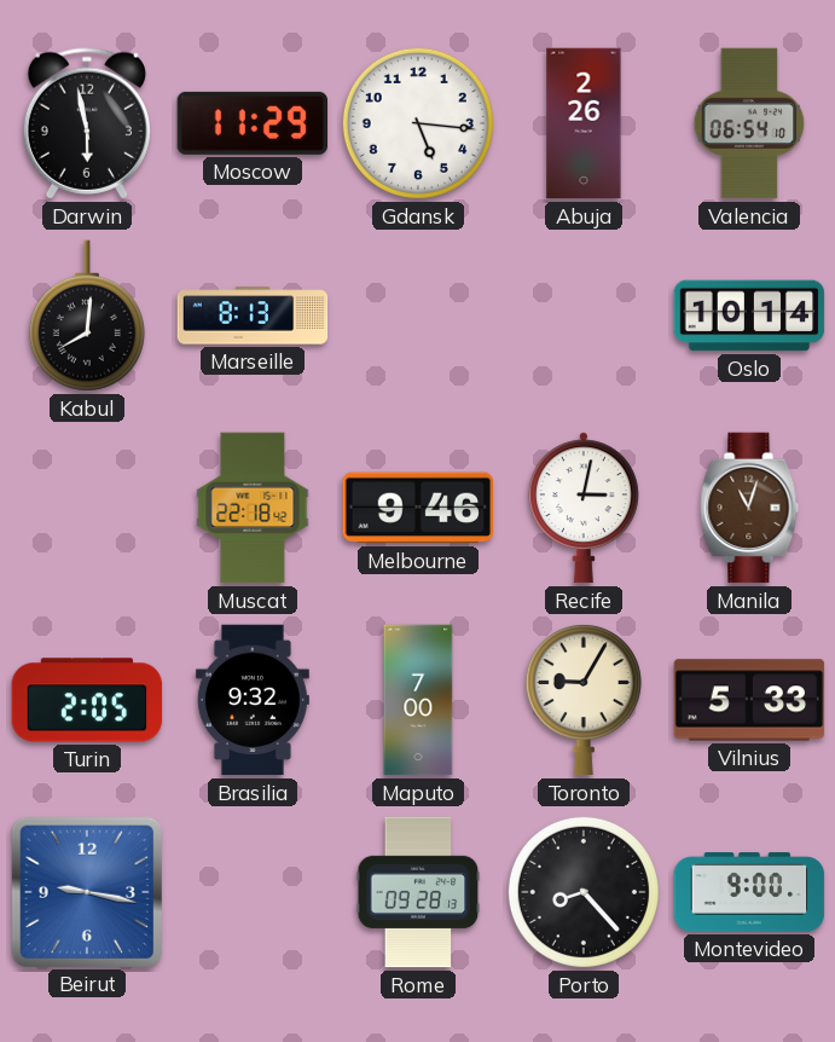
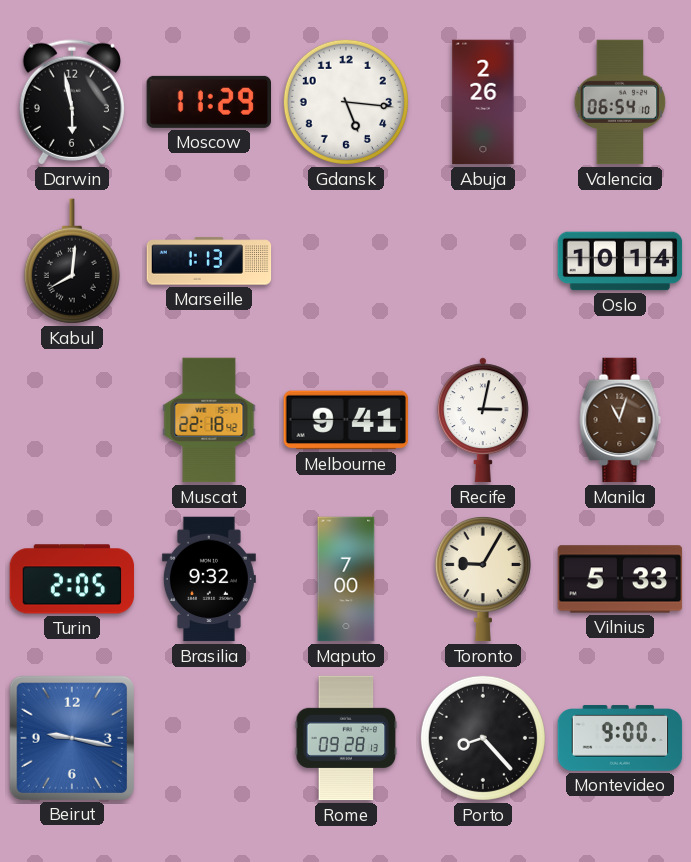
Marseille: 8:13 -> 1:13
Melbourne: 9:46 -> 9:41
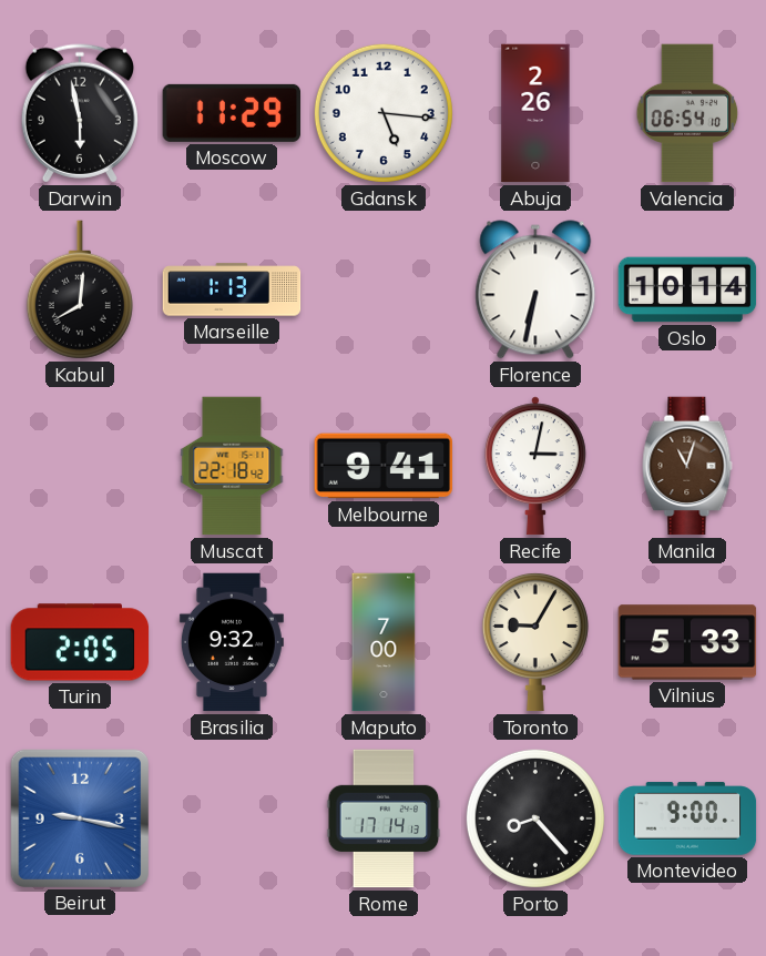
Florence: none -> 6:32
Rome: 09:28 -> 17:14
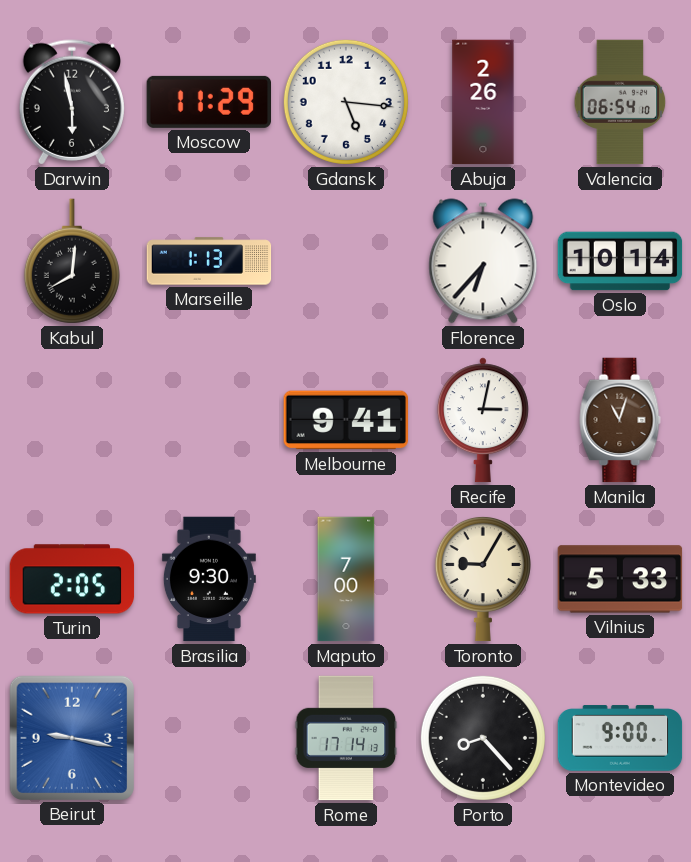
Florence: 6:32 -> 6:37
Muscat: 22:18 -> none
Brasilia: 9:32 -> 9:30
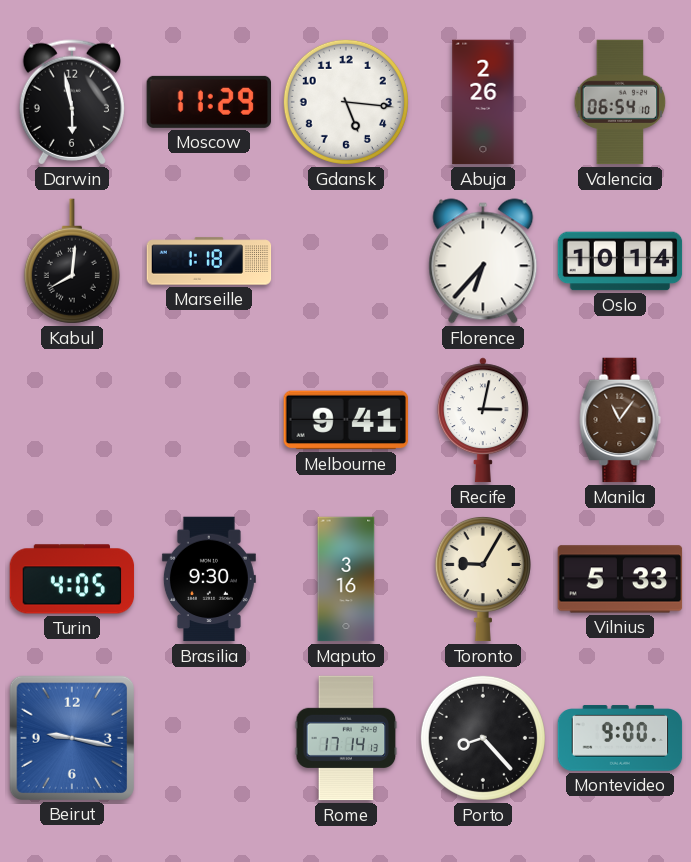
Marseille: 1:13 -> 1:18
Manila: 11:03 -> 11:06
Turin: 2:05 -> 4:05
Maputo: 7:00 -> 3:16
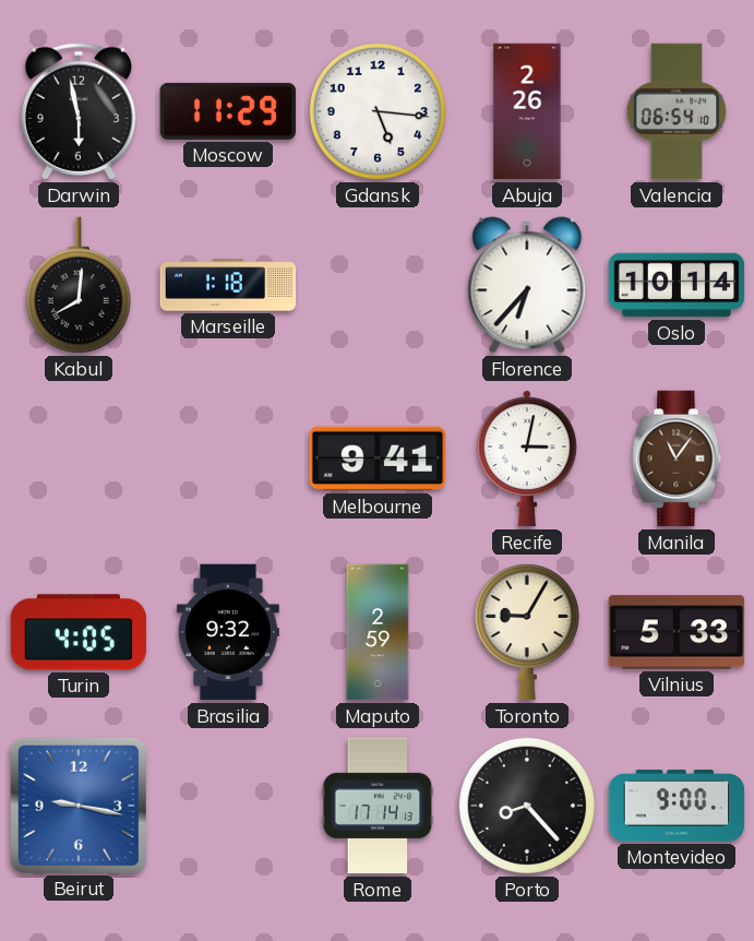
Brasilia: 9:30 -> 9:32
Maputo: 3:16 -> 2:59
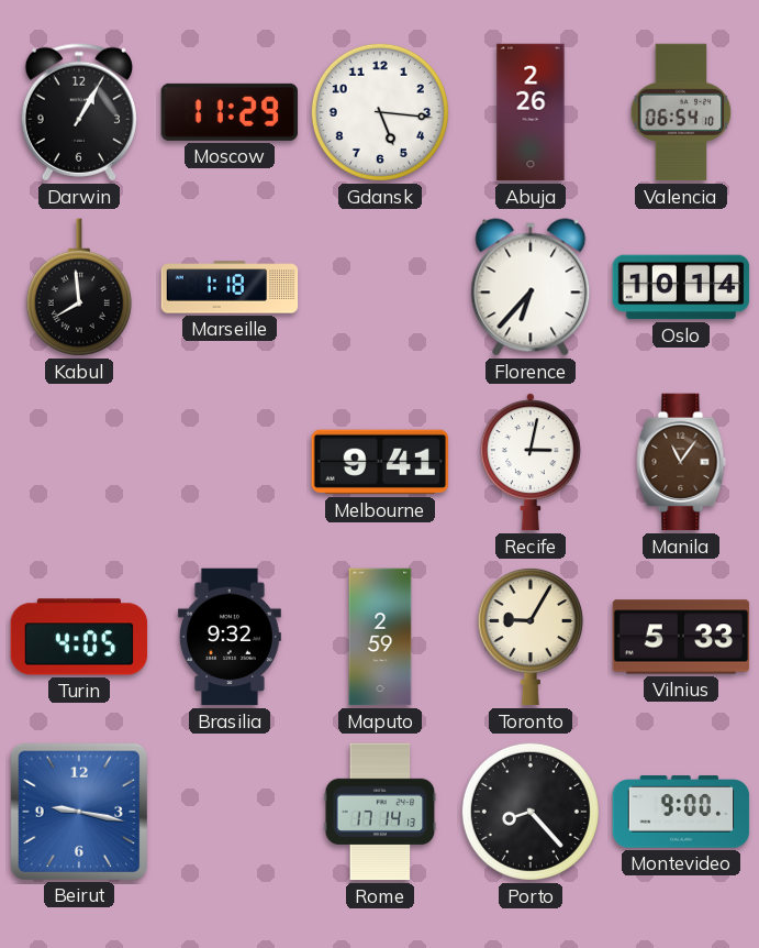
Darwin: 5:58 -> 1:05
Kabul: 8:01 -> 7:59
